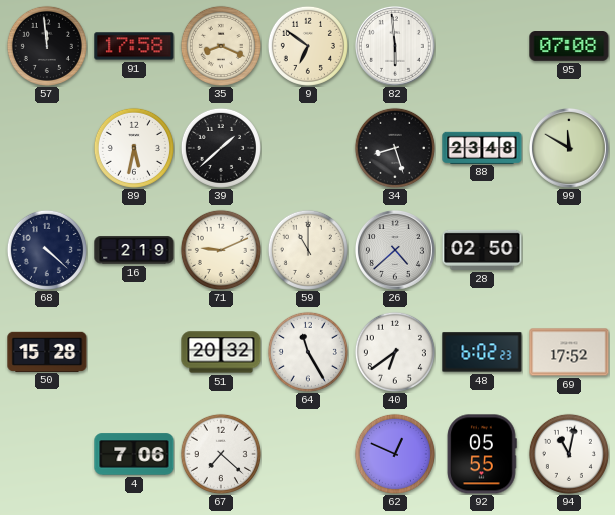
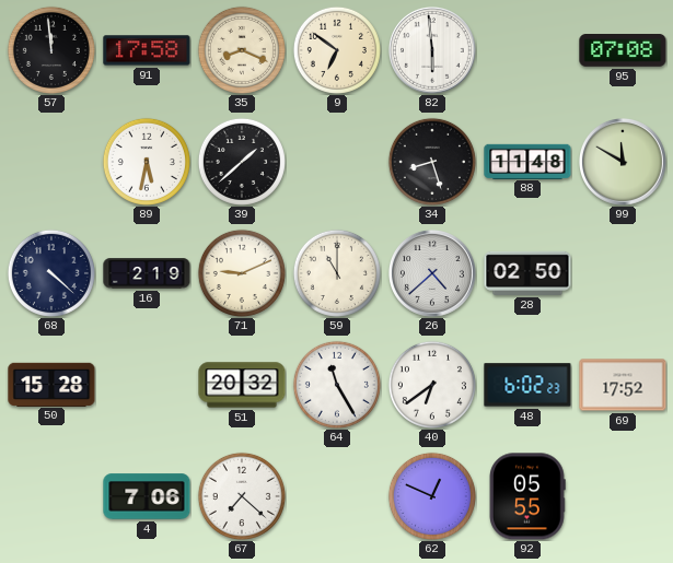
88: 23:48 -> 11:48
94: 11:02 -> none
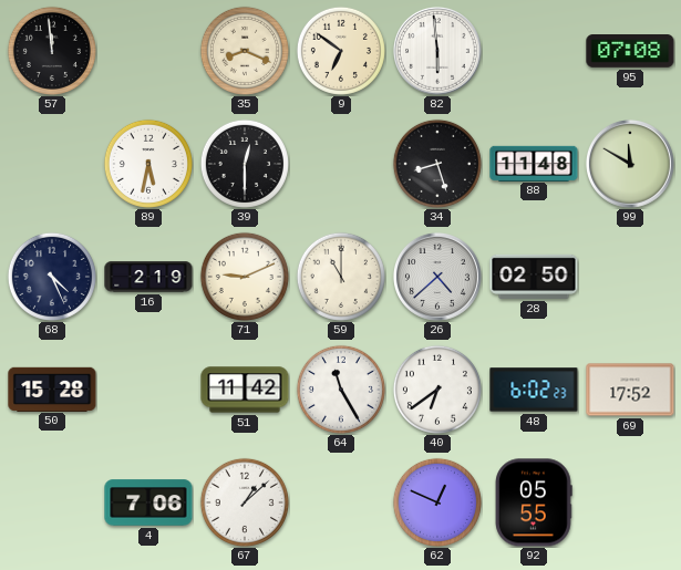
91: 17:58 -> none
39: 1:38 -> 12:30
68: 4:22 -> 4:26
51: 20:32 -> 11:42
67: 7:22 -> 1:08
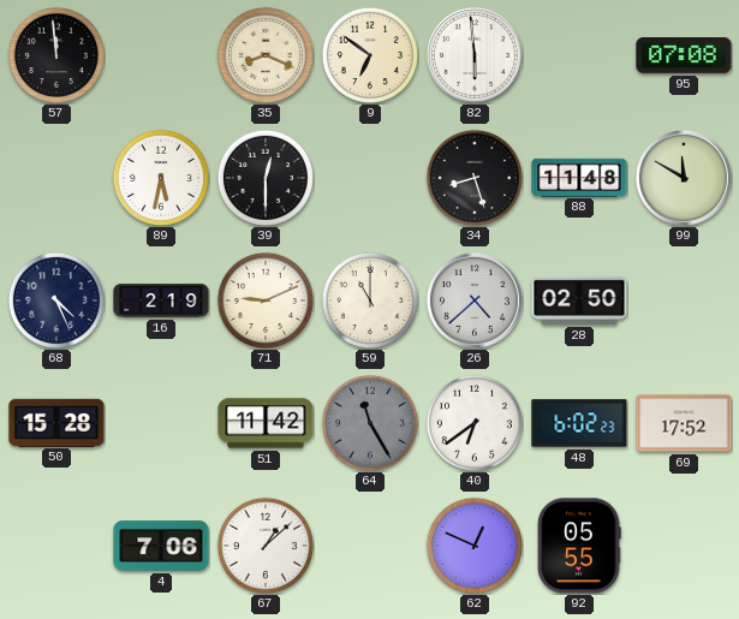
64 dial: white -> grey
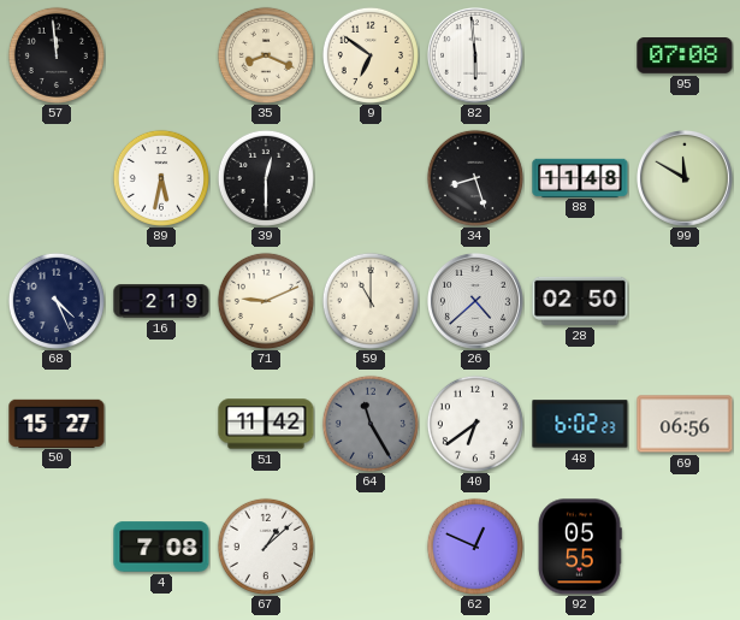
50: 15:28 -> 15:27
69: 17:52 -> 06:56
4: 7:06 -> 7:08
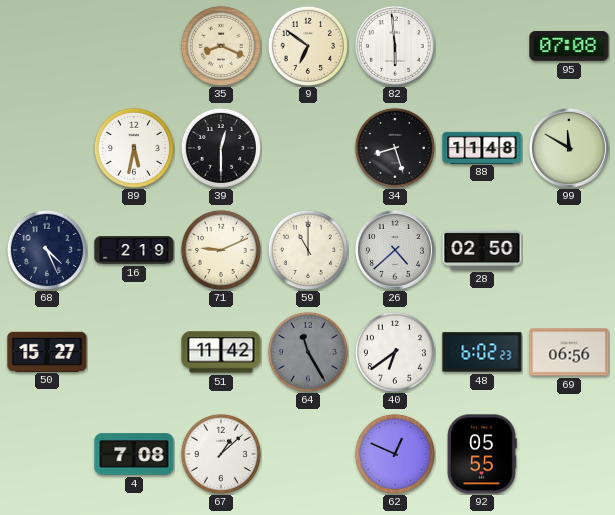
57: 11:59 -> none
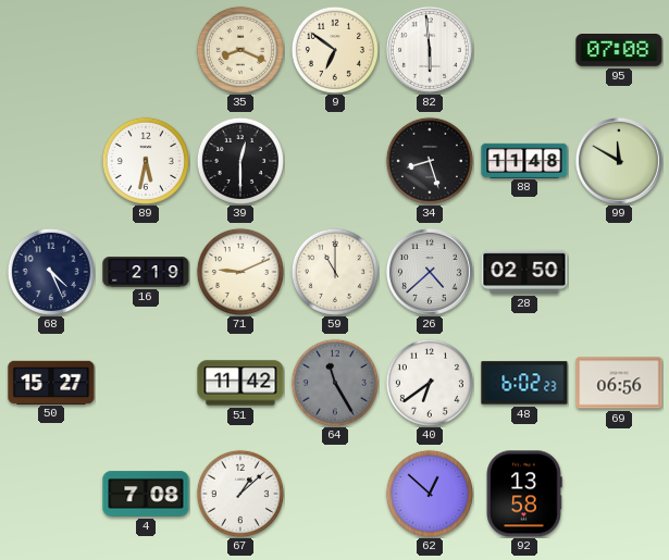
62: 12:49 -> 12:52
92: 05:55 -> 13:58
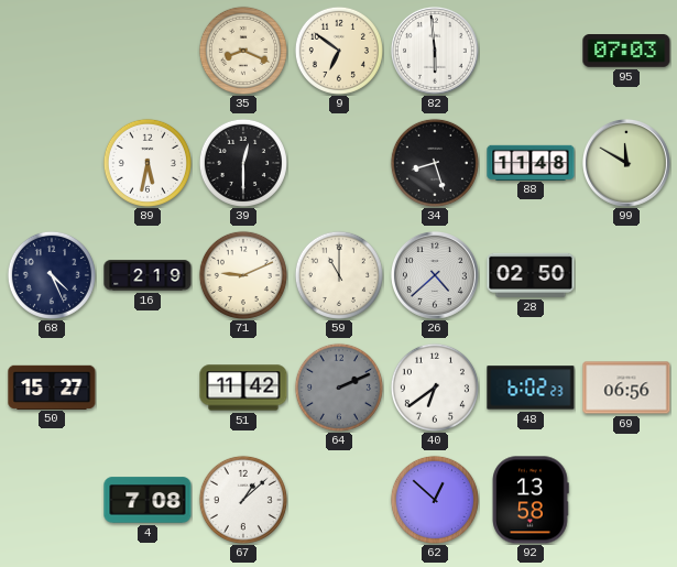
95: 07:08 -> 07:03
64: 11:25 -> 2:11
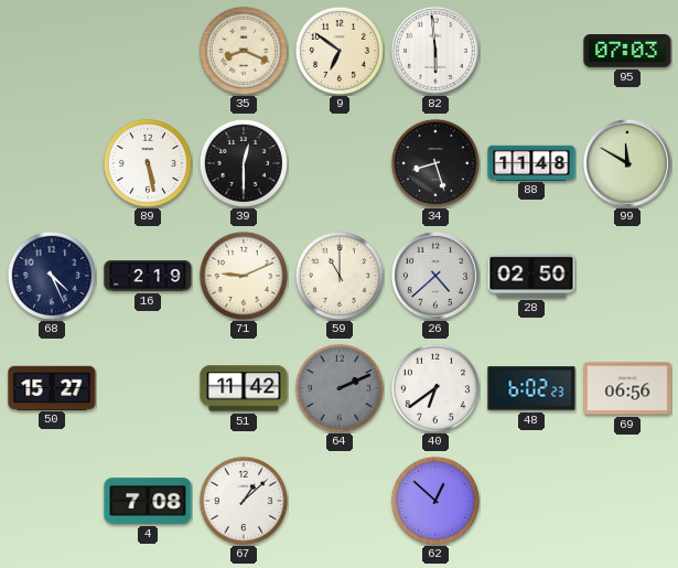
89: 5:32 -> 5:28
92: 13:58 -> none
